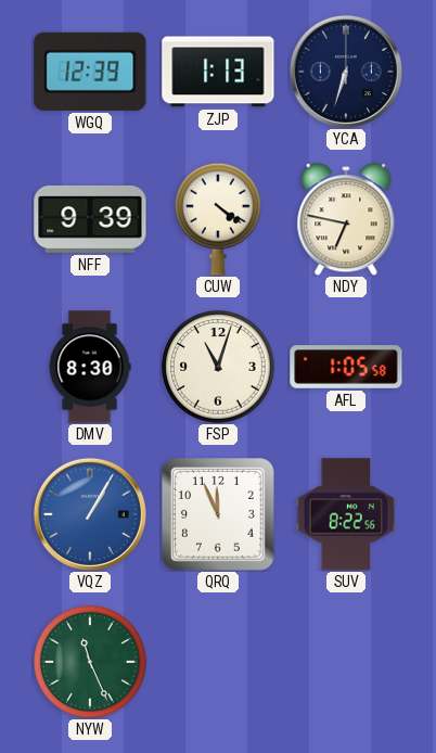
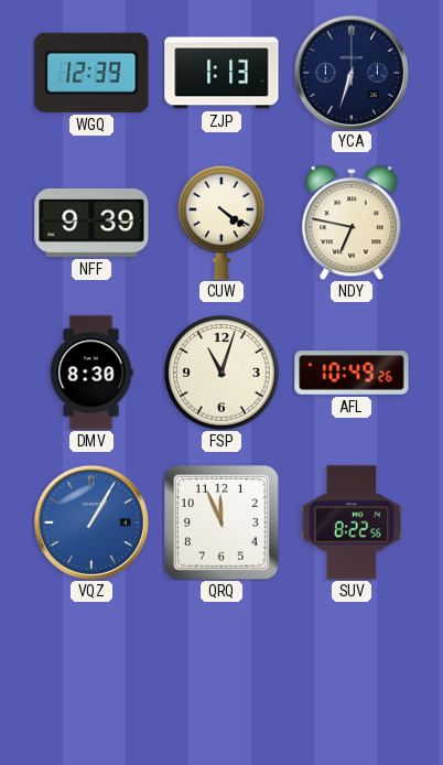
AFL: 1:05 -> 10:49
NYW: 11:26 -> none
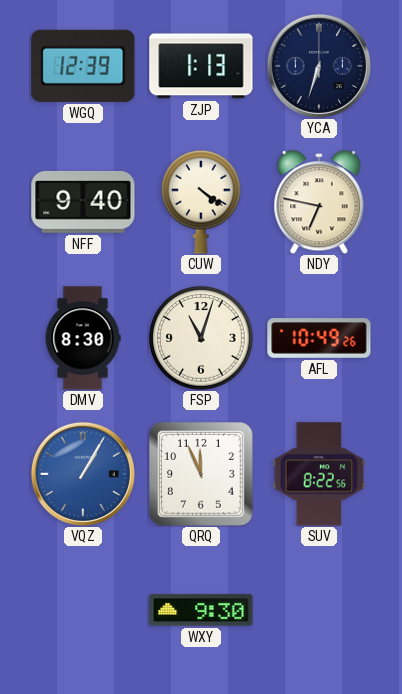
NFF: 9:39 -> 9:40
WXY: none -> 9:30
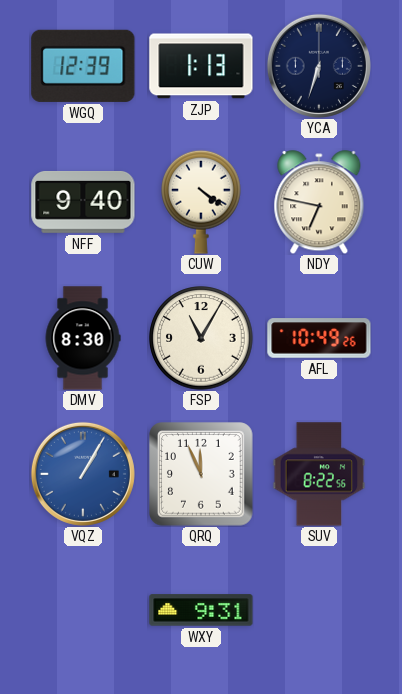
FSP: 11:03 -> 11:05
WXY: 9:30 -> 9:31
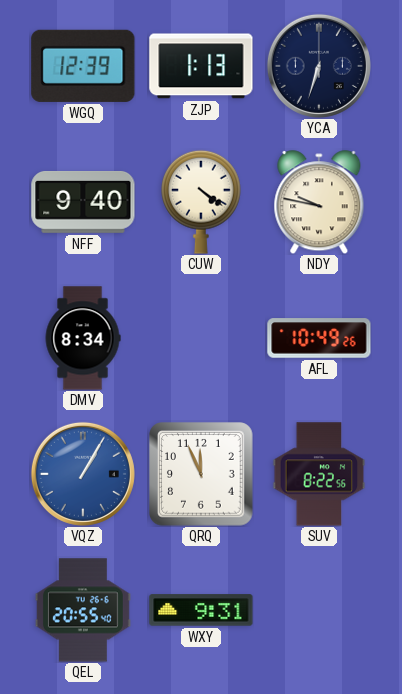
NDY: 6:47 -> 9:47
DMV: 8:30 -> 8:34
FSP: 11:05 -> none
QEL: none -> 20:55
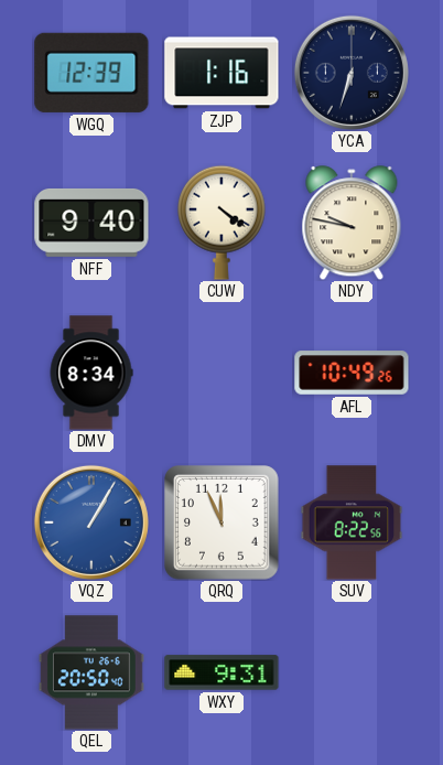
ZJP: 1:13 -> 1:16
QEL: 20:55 -> 20:50
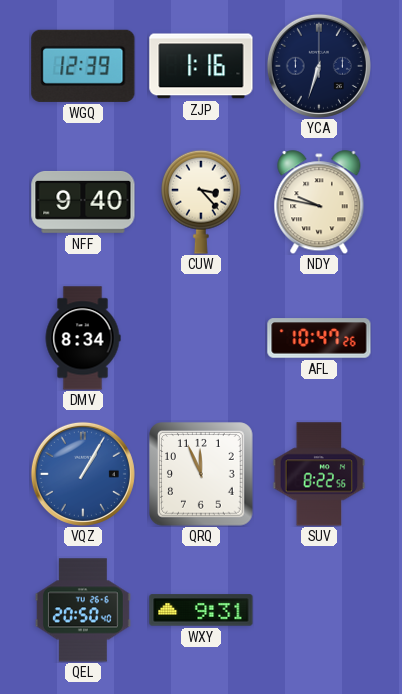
CUW: 4:21 -> 3:23
AFL: 10:49 -> 10:47
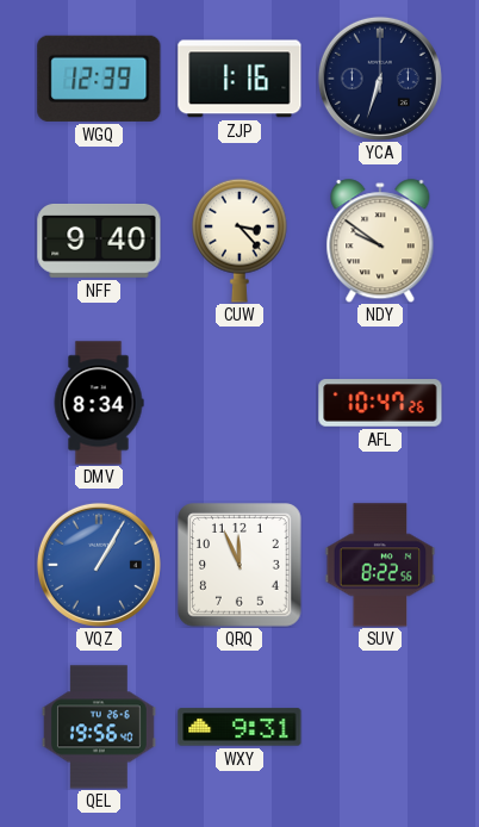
NDY: 9:47 -> 9:51
QEL: 20:50 -> 19:56
